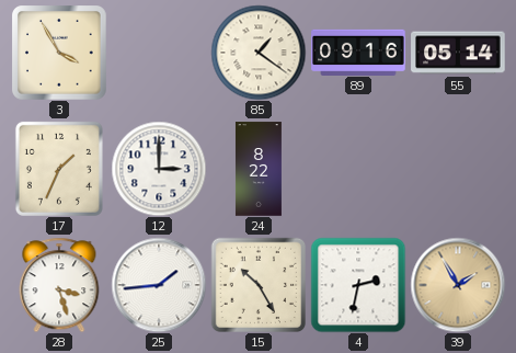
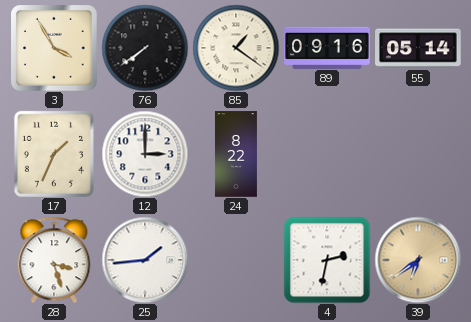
76: none -> 7:39
15: 10:25 -> none
39: 1:55 -> 6:39
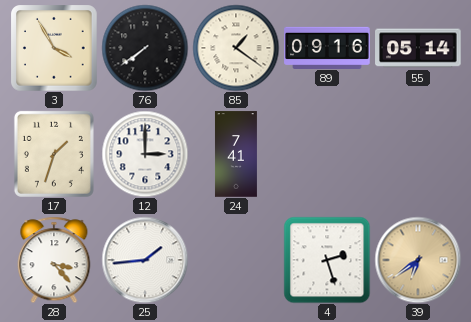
17: 1:34 -> 1:33
24: 8:22 -> 7:41
28: 3:27 -> 3:23
4: 2:32 -> 2:27
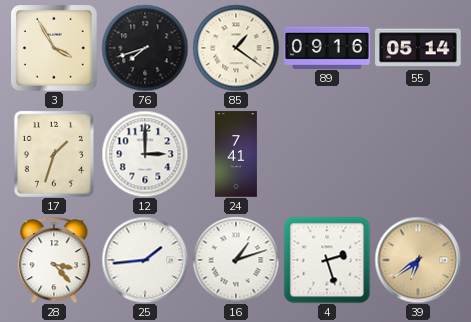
76: 7:39 -> 7:42
16: none -> 1:12
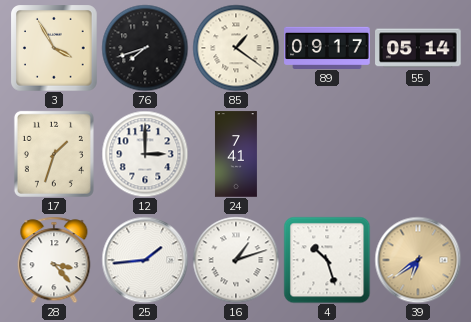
89: 09:16 -> 09:17
4: 2:27 -> 10:27
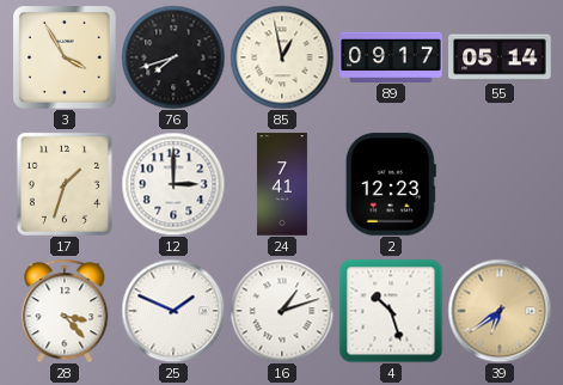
85: 1:21 -> 12:58
2: none -> 12:23
25: 1:44 -> 1:49
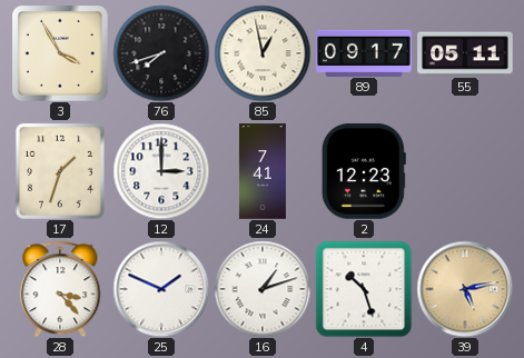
55: 05:14 -> 05:11
39: 6:39 -> 5:13
